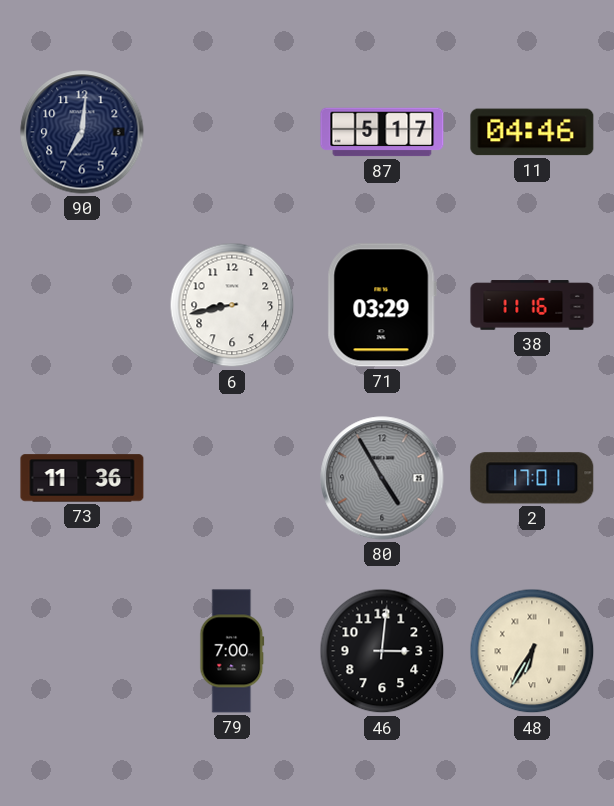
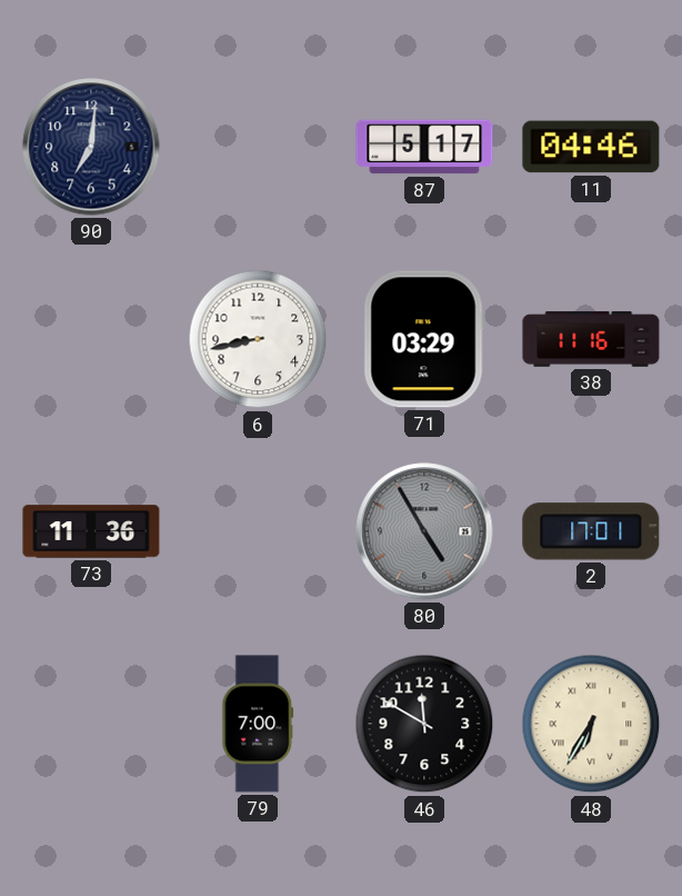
46: 3:01 -> 11:50
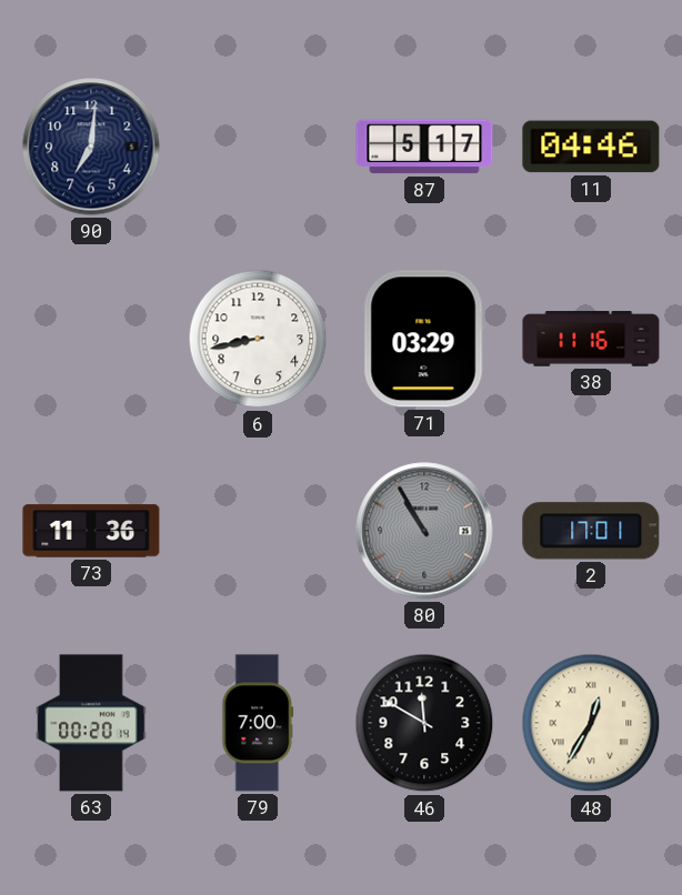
80: 4:55 -> 10:55
63: none -> 00:20
48: 6:35 -> 12:35
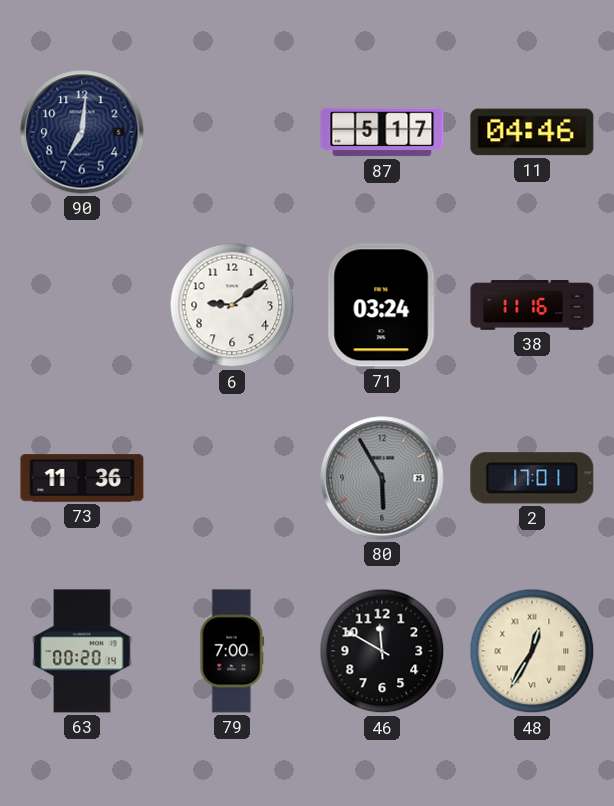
6: 8:43 -> 9:09
71: 03:29 -> 03:24
80: 10:55 -> 5:55
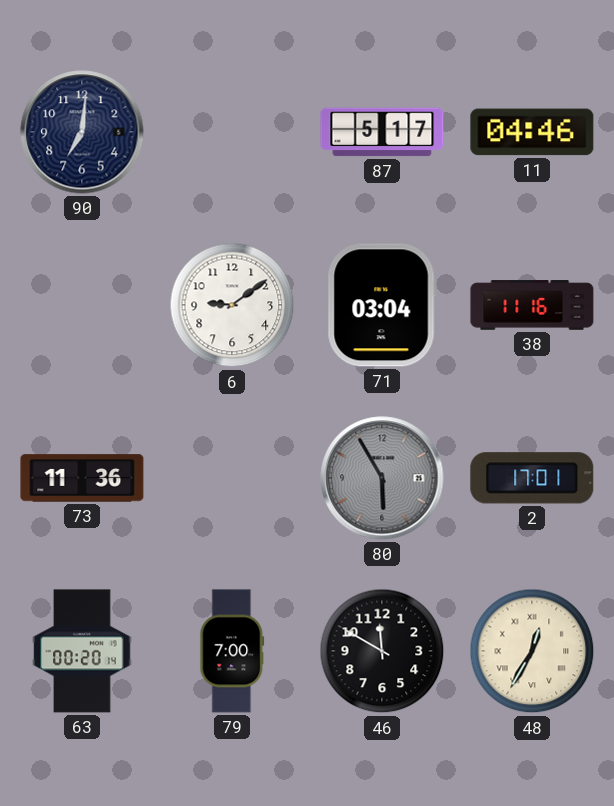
71: 03:24 -> 03:04
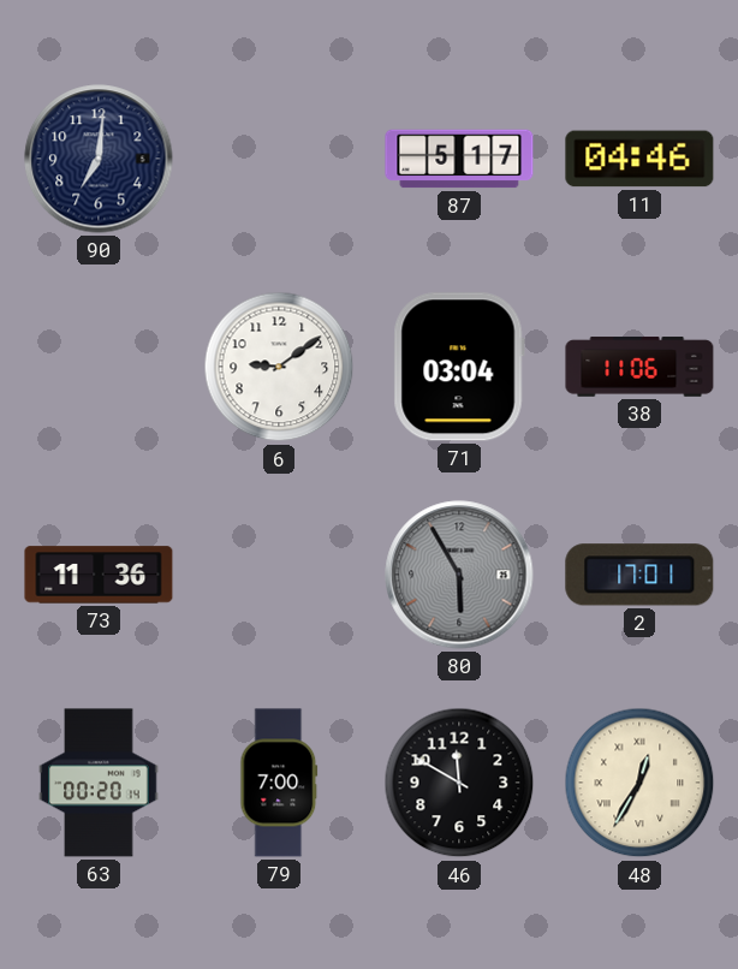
38: 11:16 -> 11:06
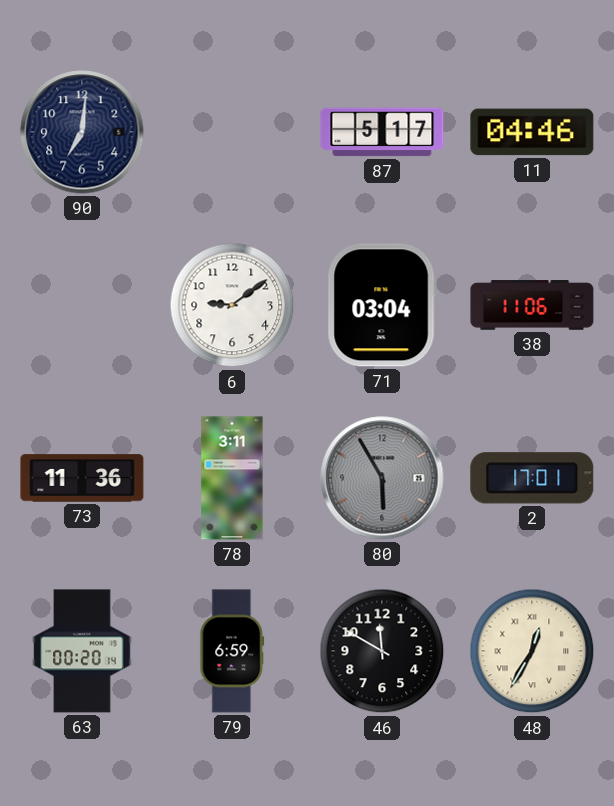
78: none -> 3:11
79: 7:00 -> 6:59
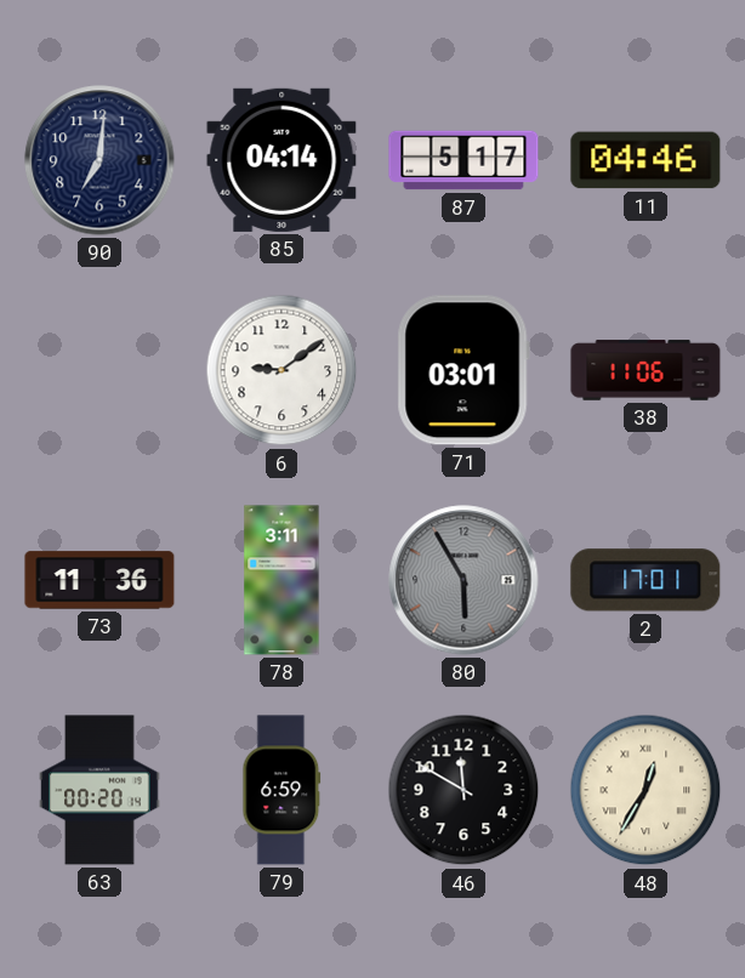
85: none -> 04:14
71: 03:04 -> 03:01
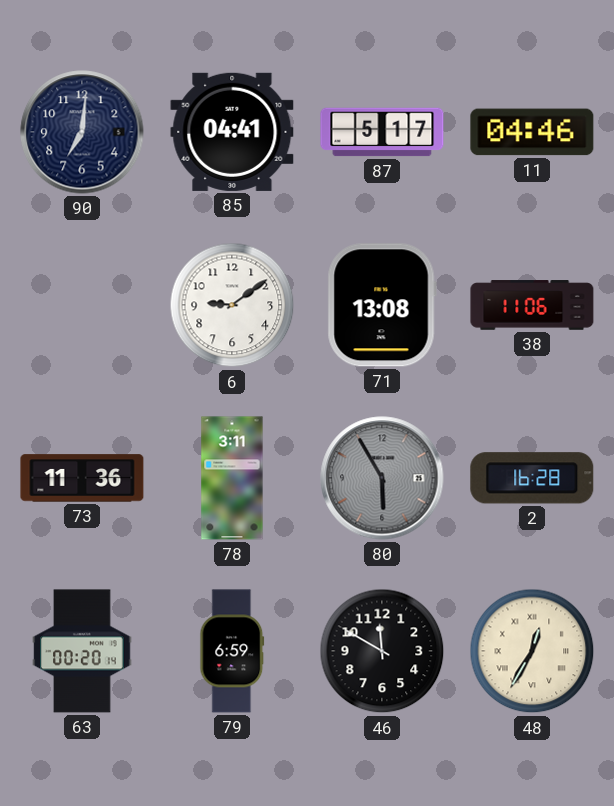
85: 04:14 -> 04:41
71: 03:01 -> 13:08
2: 17:01 -> 16:28
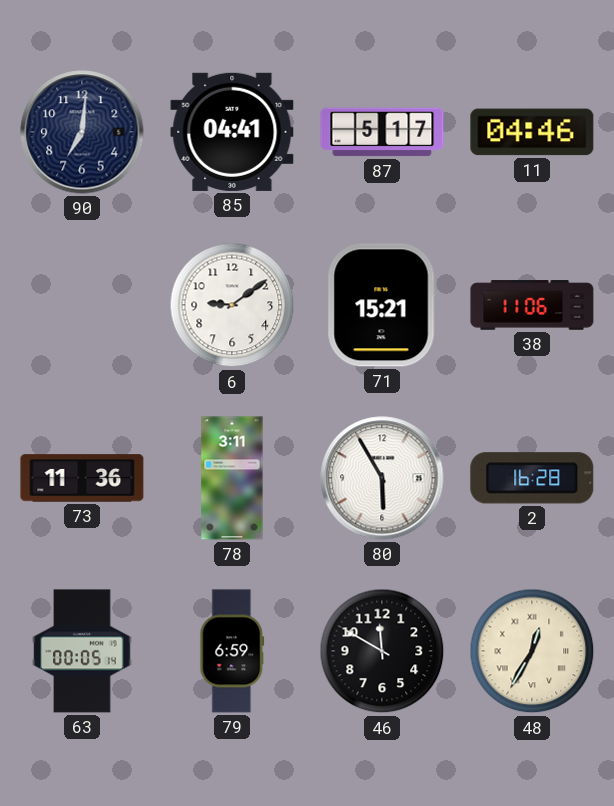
71: 13:08 -> 15:21
80 dial: grey -> white
63: 00:20 -> 00:05
